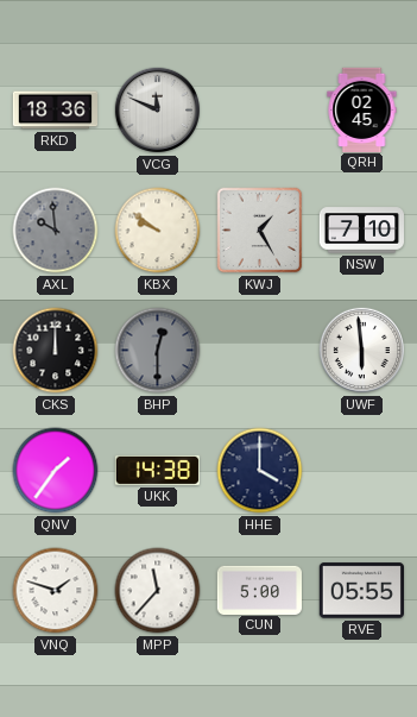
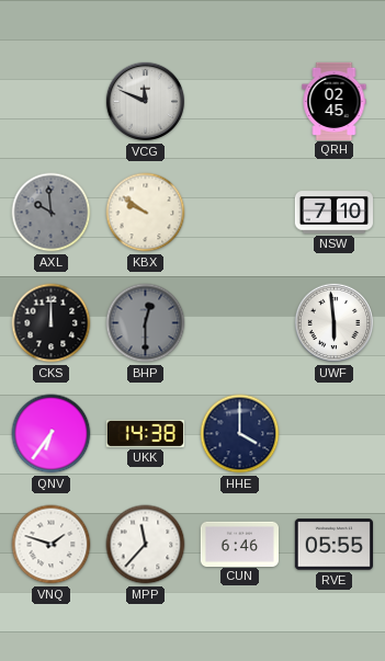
RKD: 18:36 -> none
KWJ: 1:25 -> none
QNV: 1:36 -> 6:36
CUN: 5:00 -> 6:46
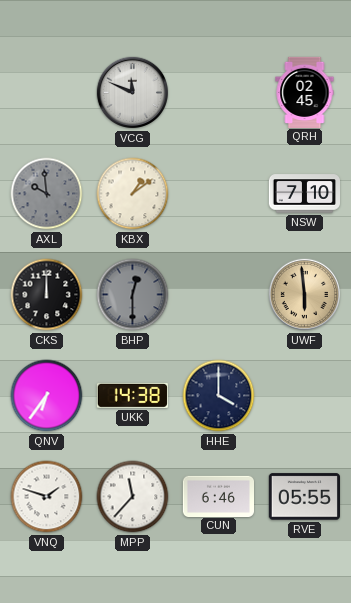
KBX: 9:51 -> 1:09
UWF dial: white -> champagne
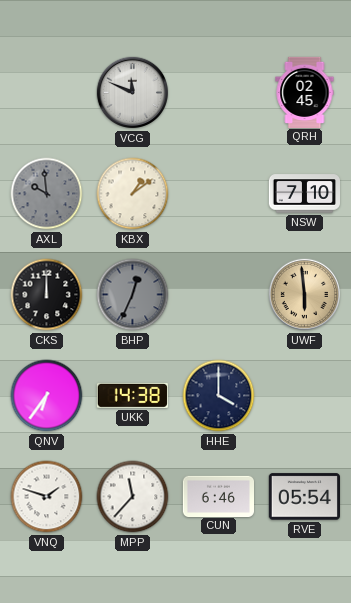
BHP: 12:30 -> 12:34
RVE: 05:55 -> 05:54
